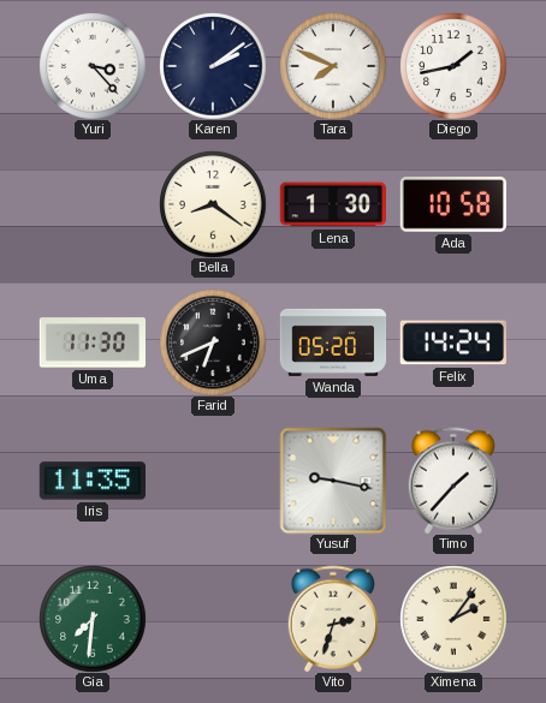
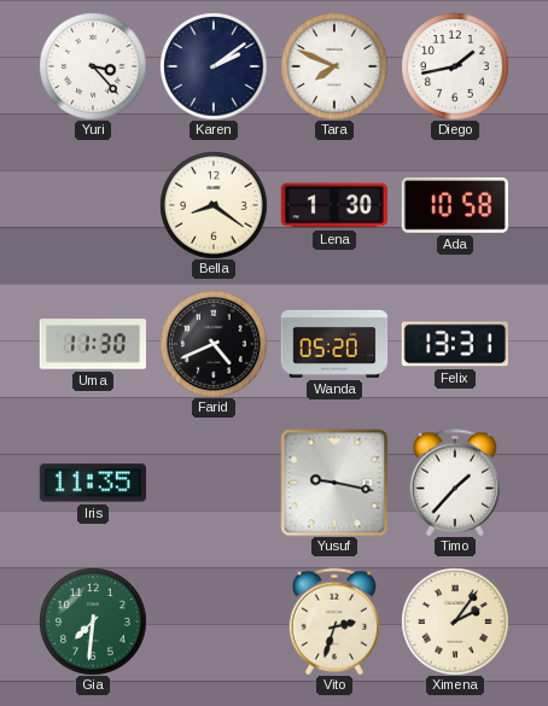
Farid: 6:41 -> 4:41
Felix: 14:24 -> 13:31
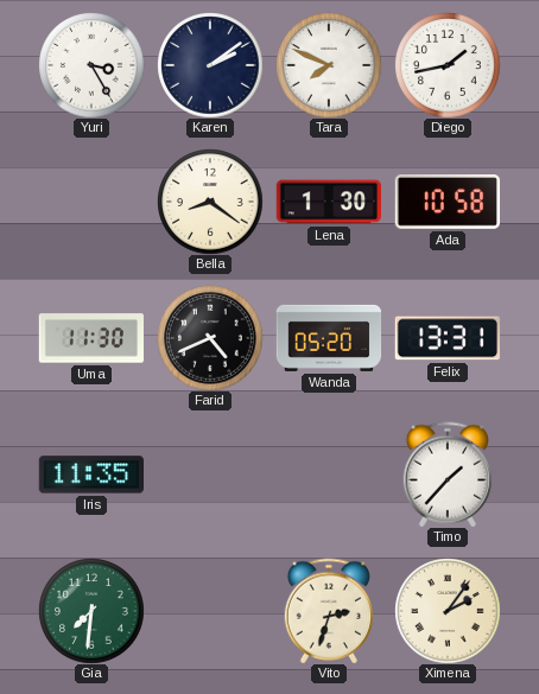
Yuri: 3:23 -> 3:25
Yusuf: 9:17 -> none
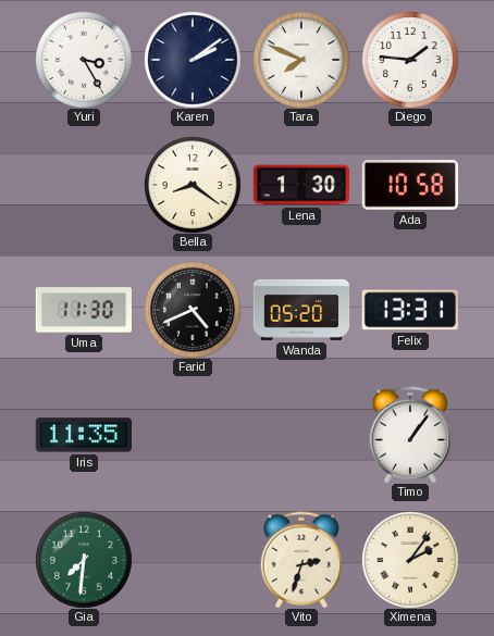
Diego: 1:43 -> 1:46
Timo: 1:37 -> 1:06
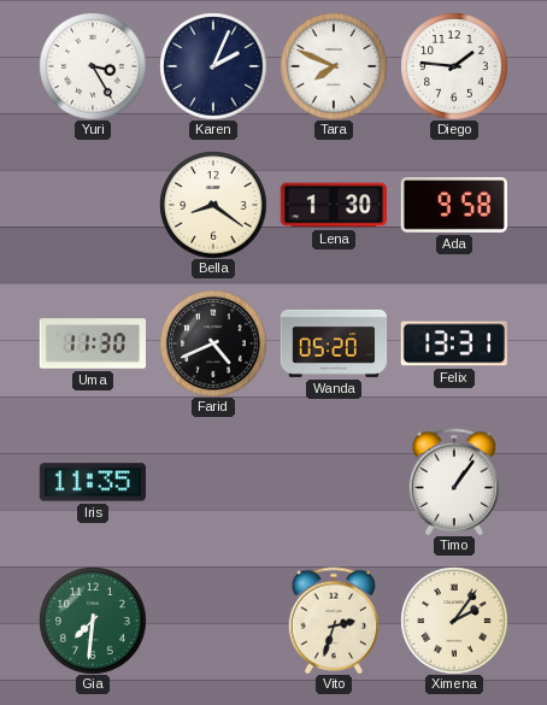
Karen: 2:09 -> 2:04
Ada: 10:58 -> 9:58
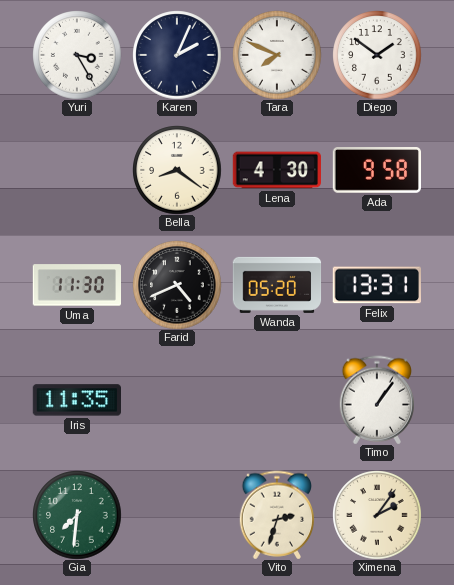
Diego: 1:46 -> 1:51
Lena: 1:30 -> 4:30
